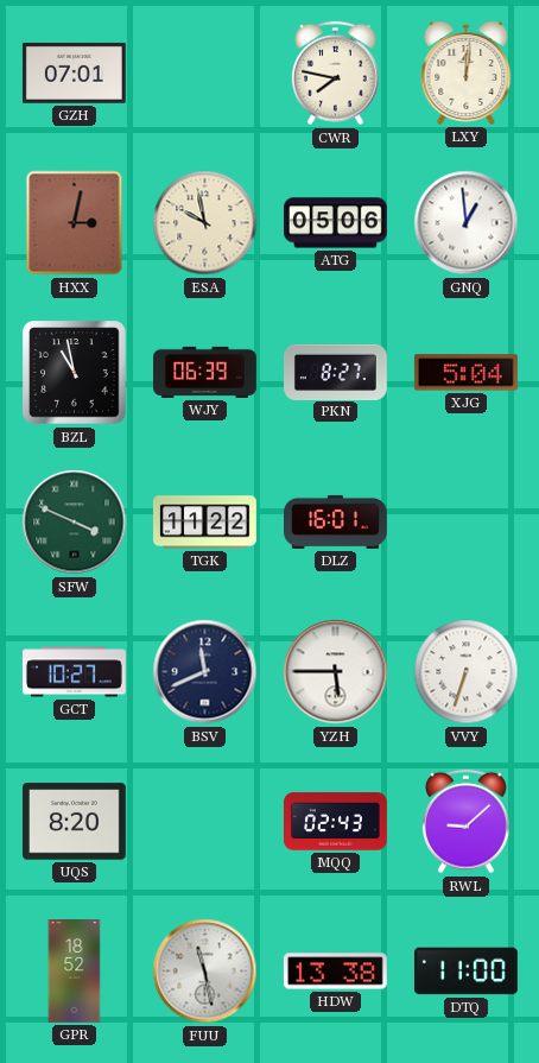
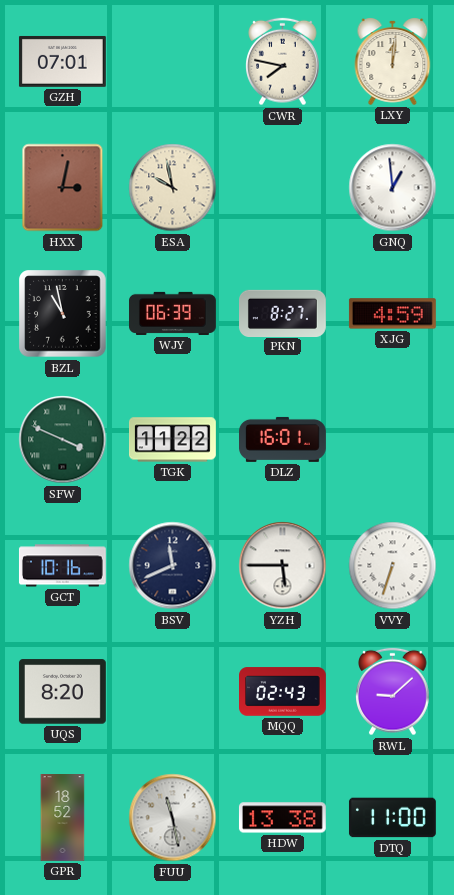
ATG: 05:06 -> none
XJG: 5:04 -> 4:59
GCT: 10:27 -> 10:16
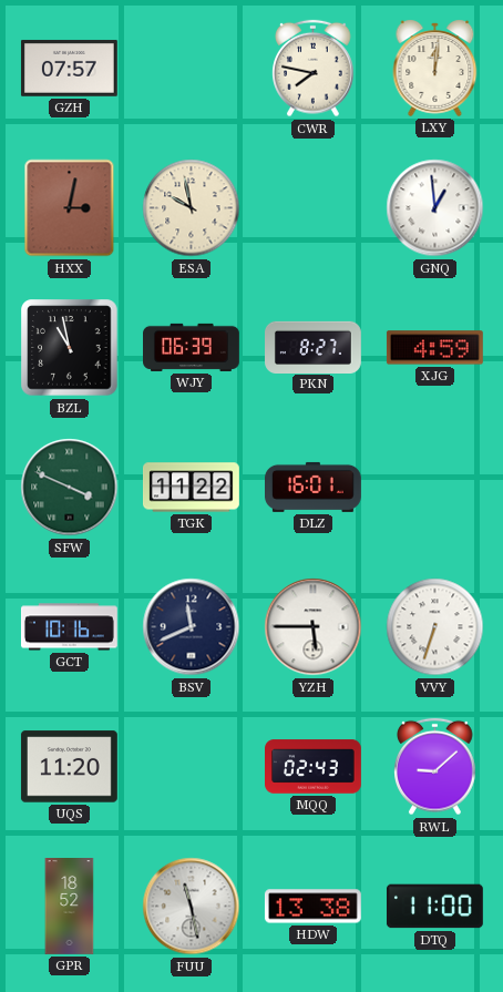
GZH: 07:01 -> 07:57
UQS: 8:20 -> 11:20
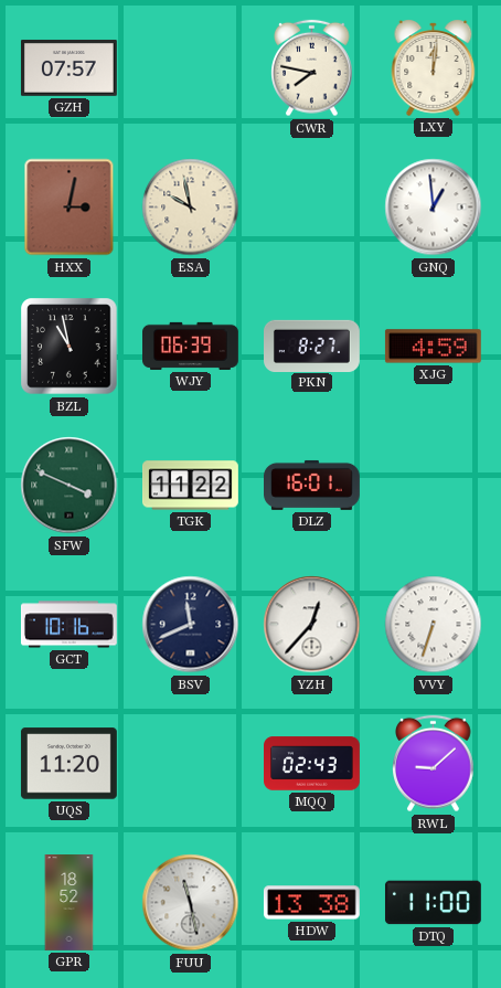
YZH: 5:45 -> 12:37
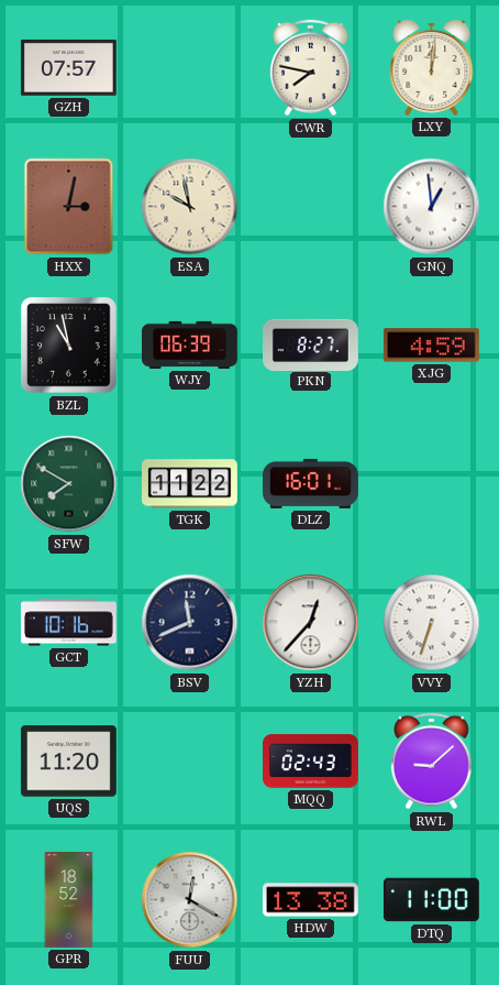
SFW: 3:49 -> 7:50
FUU: 11:28 -> 12:20
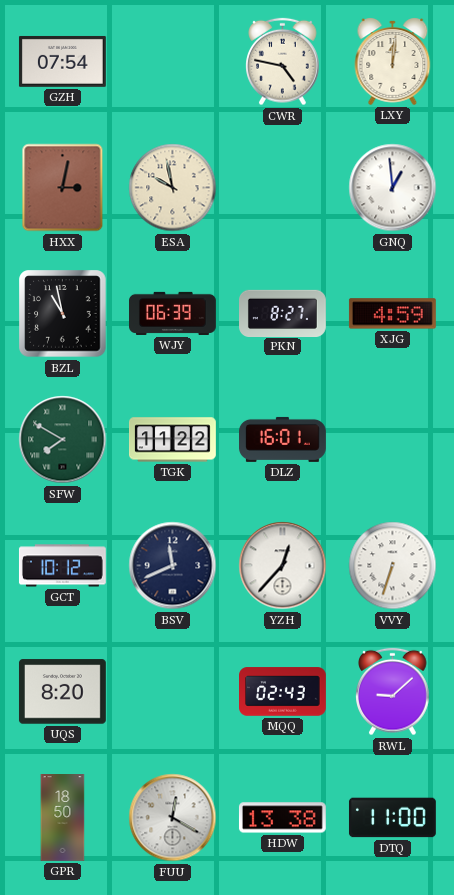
GZH: 07:57 -> 07:54
CWR: 7:47 -> 4:47
GCT: 10:16 -> 10:12
UQS: 11:20 -> 8:20
GPR: 18:52 -> 18:50
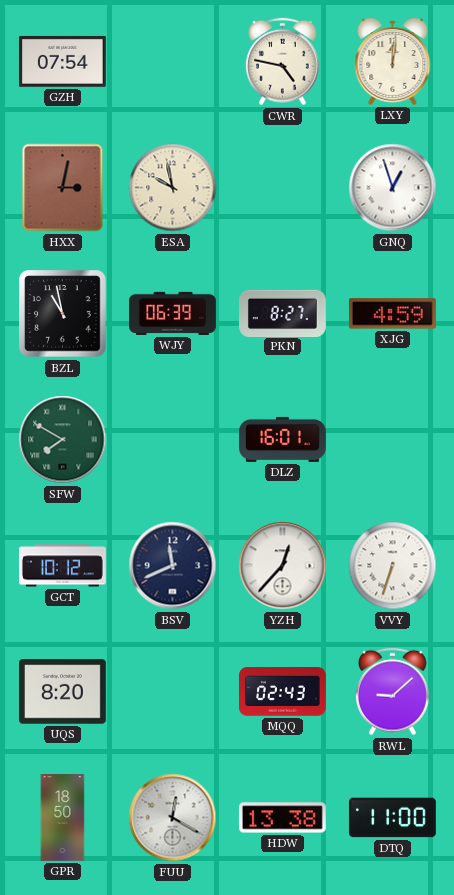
GNQ: 12:59 -> 12:57
TGK: 11:22 -> none
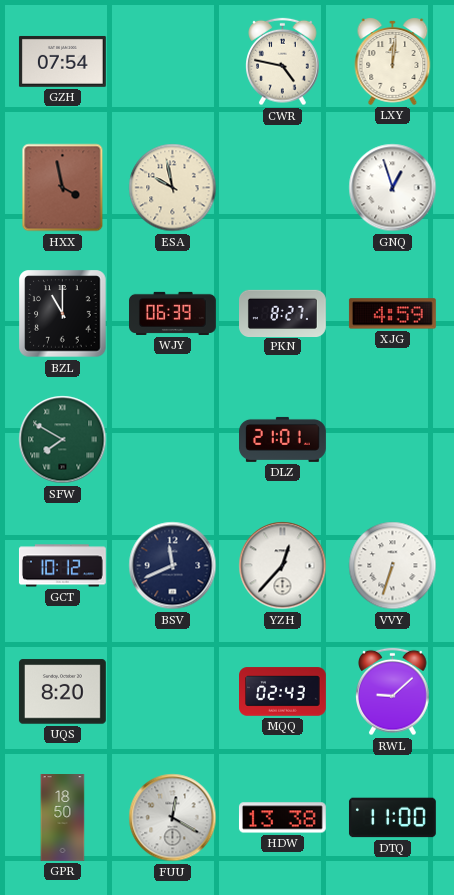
HXX: 3:02 -> 3:58
BZL: 10:58 -> 11:00
DLZ: 16:01 -> 21:01
